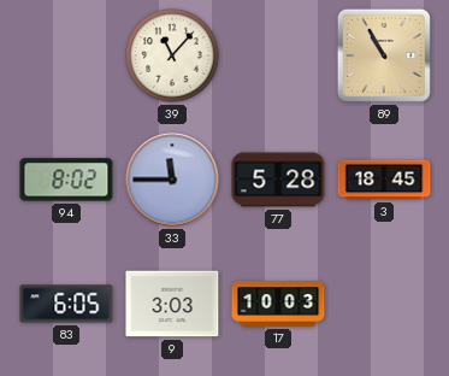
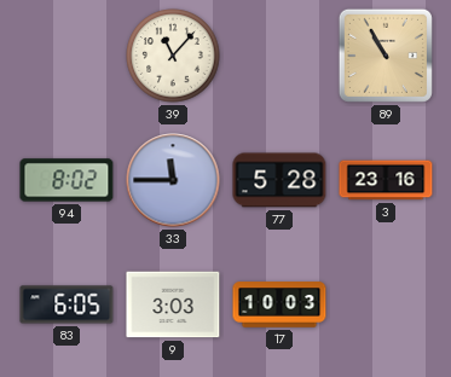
3: 18:45 -> 23:16
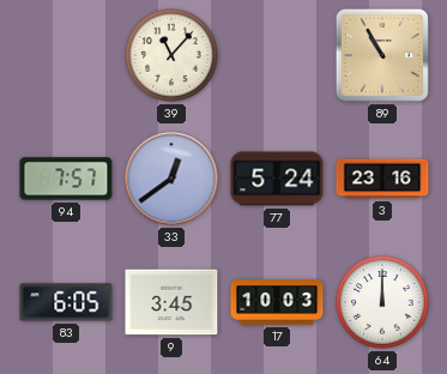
94: 8:02 -> 7:57
33: 11:45 -> 12:39
77: 5:28 -> 5:24
9: 3:03 -> 3:45
64: none -> 12:00
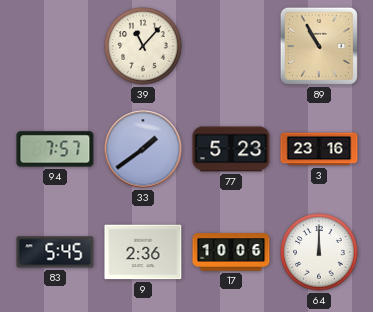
33: 12:39 -> 1:39
77: 5:24 -> 5:23
83: 6:05 -> 5:45
9: 3:45 -> 2:36
17: 10:03 -> 10:06
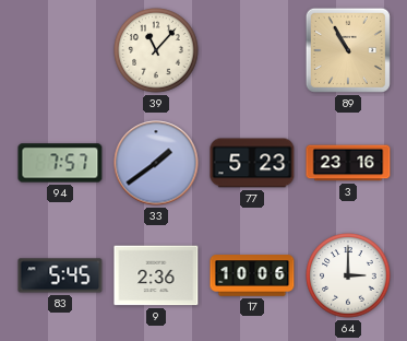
64: 12:00 -> 3:00
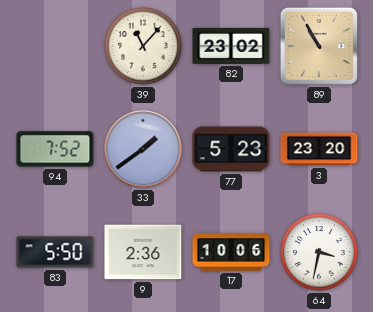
82: none -> 23:02
94: 7:57 -> 7:52
3: 23:16 -> 23:20
83: 5:45 -> 5:50
64: 3:00 -> 3:32
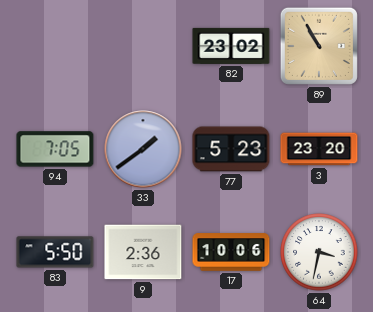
39: 11:07 -> none
94: 7:52 -> 7:05
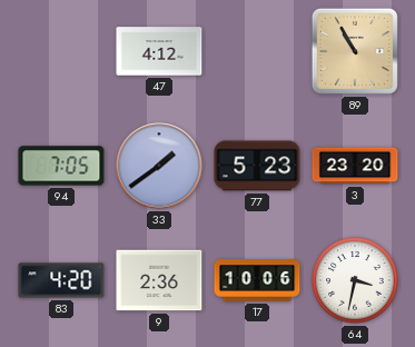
47: none -> 4:12
82: 23:02 -> none
83: 5:50 -> 4:20
